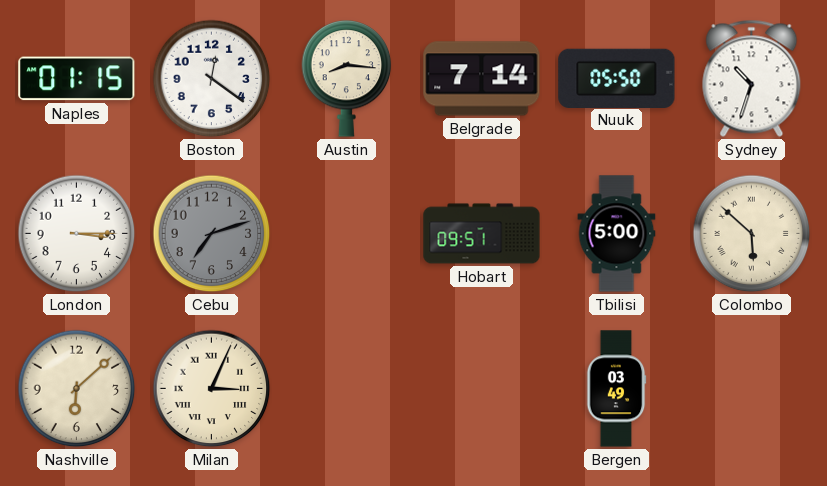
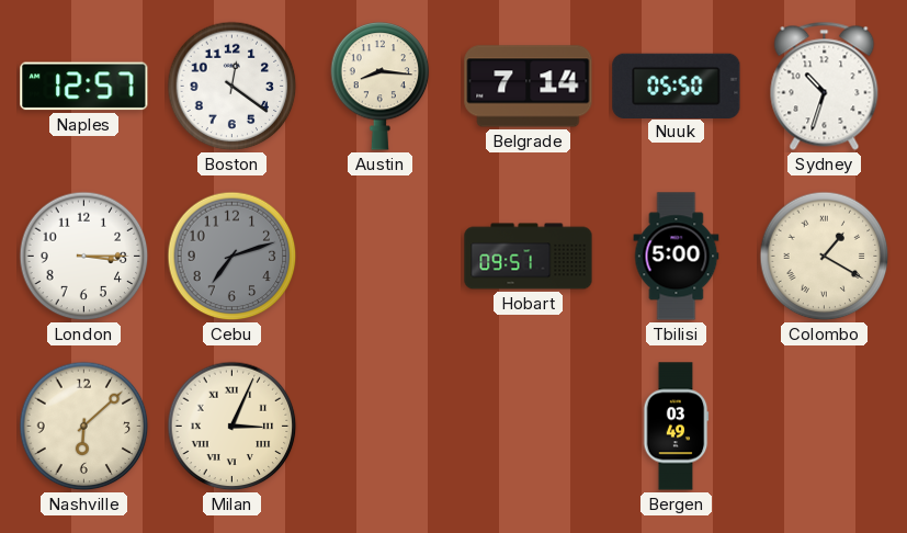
Naples: 01:15 -> 12:57
Colombo: 5:52 -> 1:20
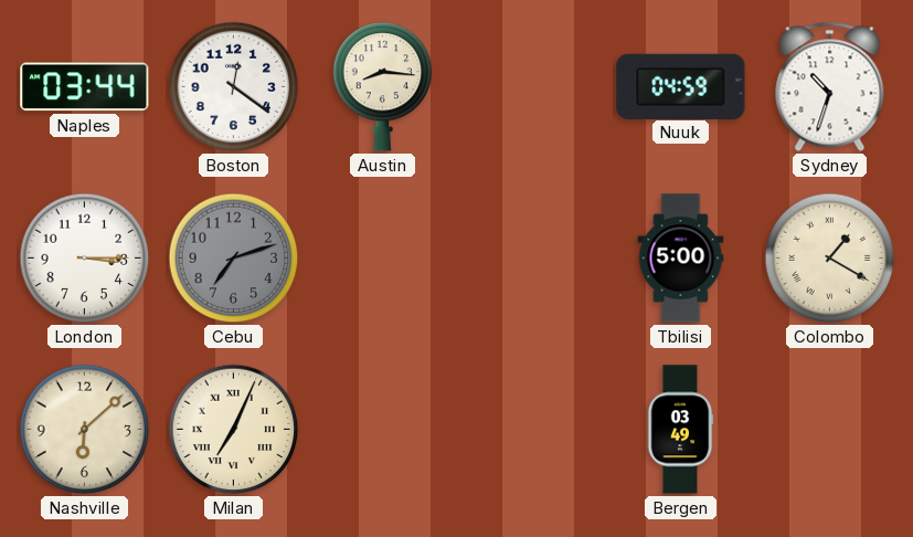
Naples: 12:57 -> 03:44
Belgrade: 7:14 -> none
Nuuk: 05:50 -> 04:59
Hobart: 09:51 -> none
Milan: 3:04 -> 7:04
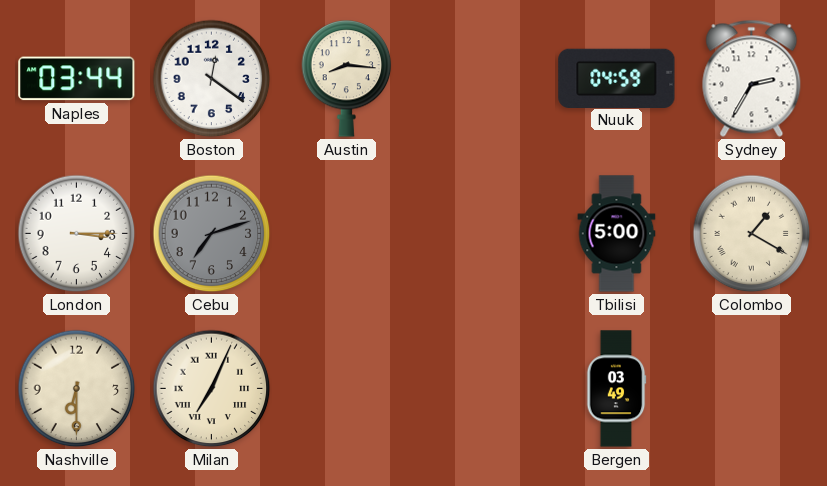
Sydney: 10:33 -> 2:35
Nashville: 6:08 -> 6:30
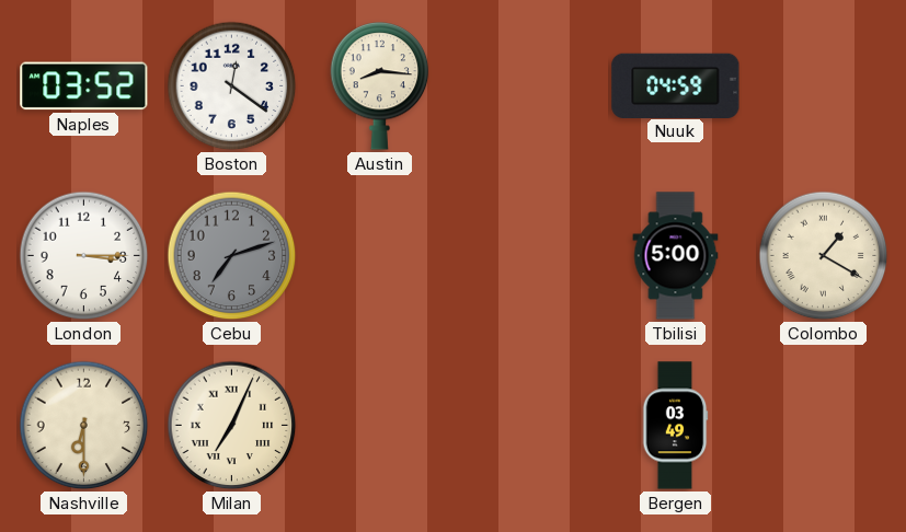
Naples: 03:44 -> 03:52
Sydney: 2:35 -> none
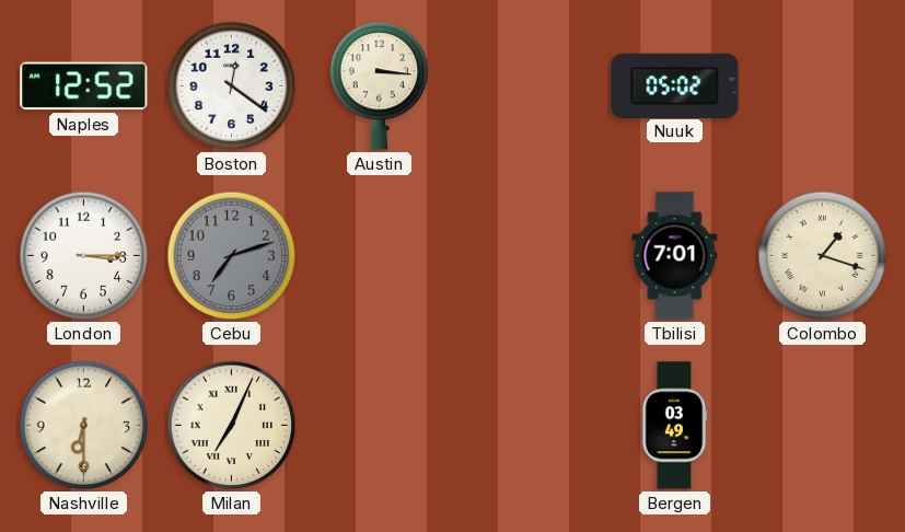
Naples: 03:52 -> 12:52
Austin: 8:16 -> 3:16
Nuuk: 04:59 -> 05:02
Tbilisi: 5:00 -> 7:01
Colombo: 1:20 -> 1:18
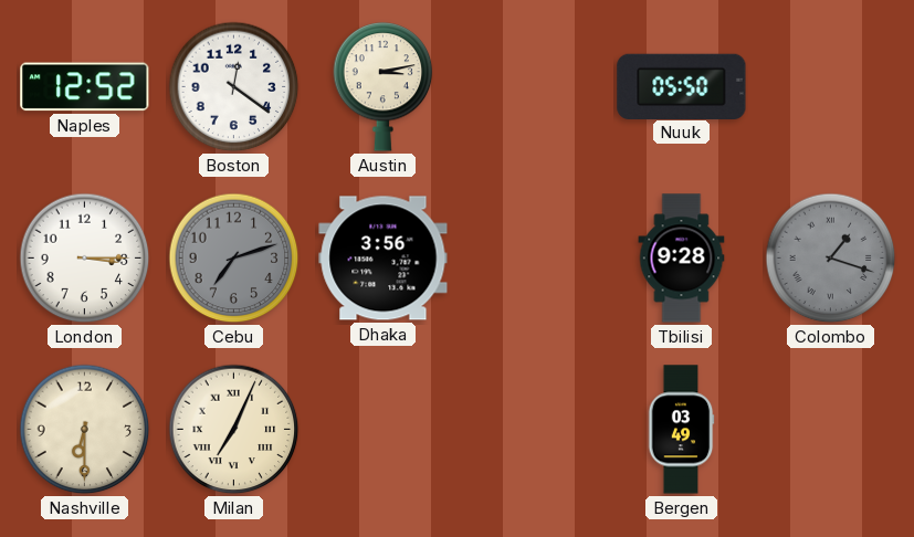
Austin: 3:16 -> 3:13
Nuuk: 05:02 -> 05:50
Dhaka: none -> 3:56
Tbilisi: 7:01 -> 9:28
Colombo dial: cream -> grey
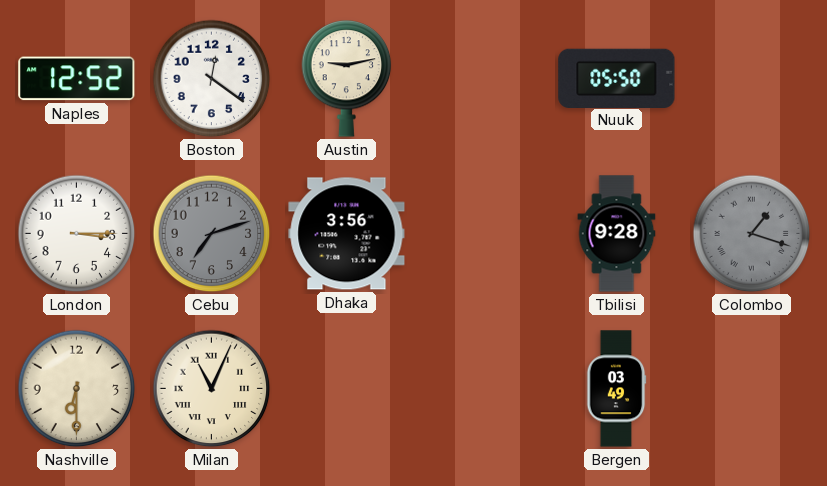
Austin: 3:13 -> 9:13
Milan: 7:04 -> 11:04
